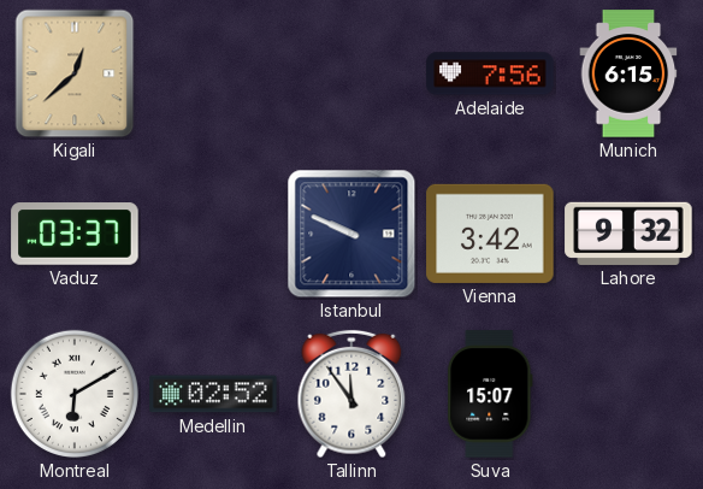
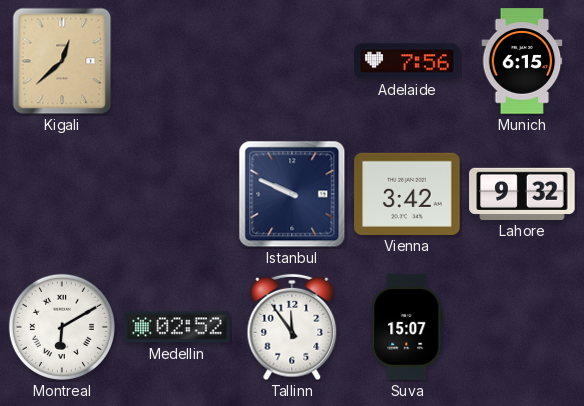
Vaduz: 03:37 -> none
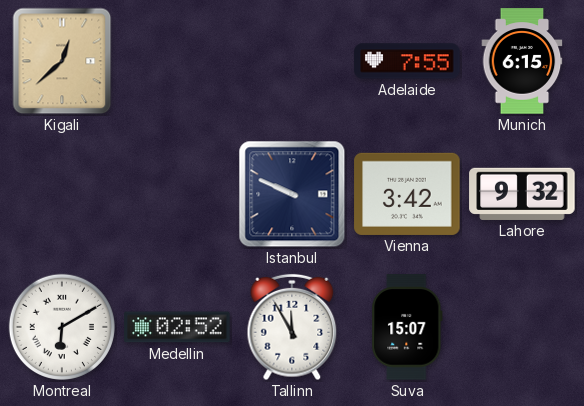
Adelaide: 7:56 -> 7:55
Tallinn: 11:54 -> 11:55
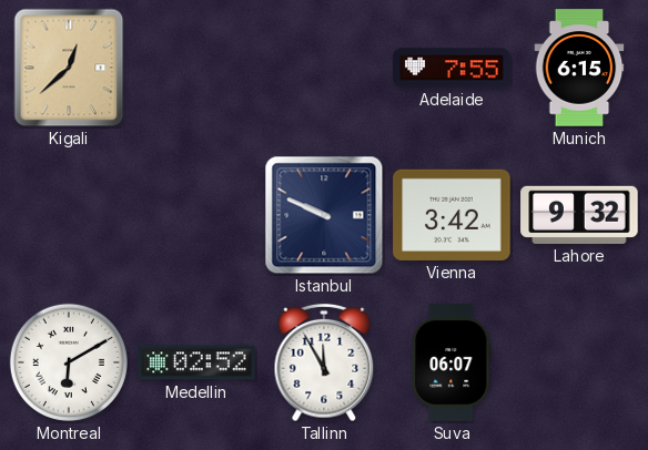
Suva: 15:07 -> 06:07
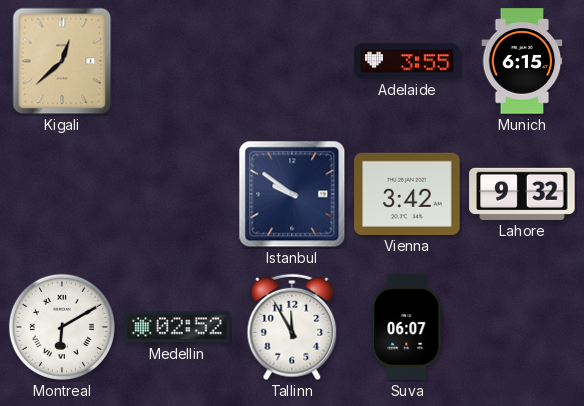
Adelaide: 7:55 -> 3:55
Istanbul: 9:49 -> 9:51
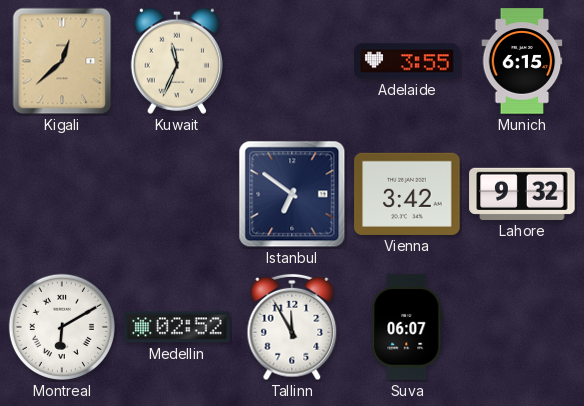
Kuwait: none -> 11:34
Istanbul: 9:51 -> 6:51
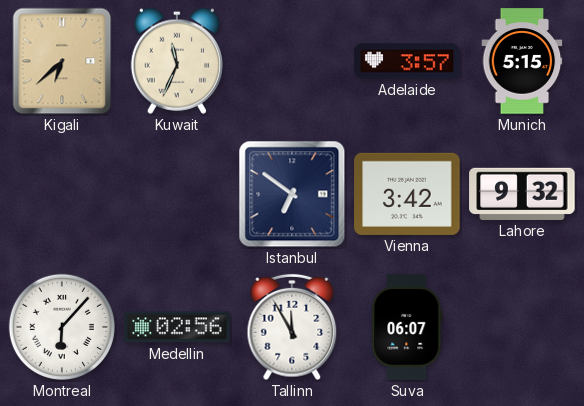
Kigali: 12:38 -> 6:38
Adelaide: 3:55 -> 3:57
Munich: 6:15 -> 5:15
Montreal: 6:10 -> 6:07
Medellin: 02:52 -> 02:56
